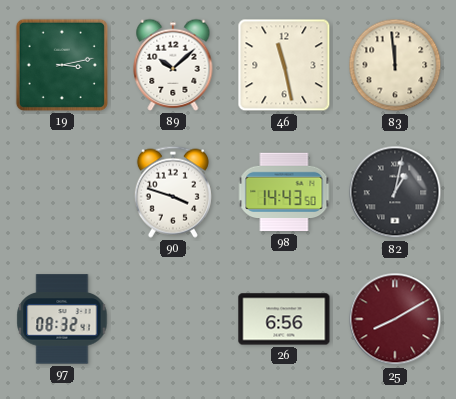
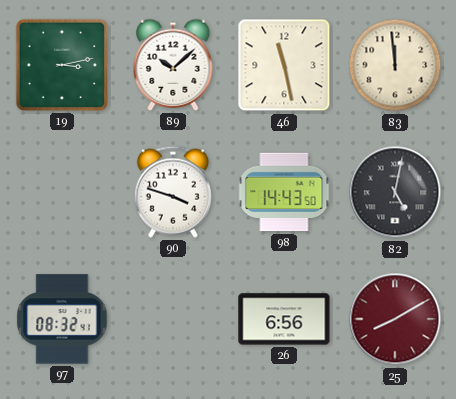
82: 1:02 -> 5:02
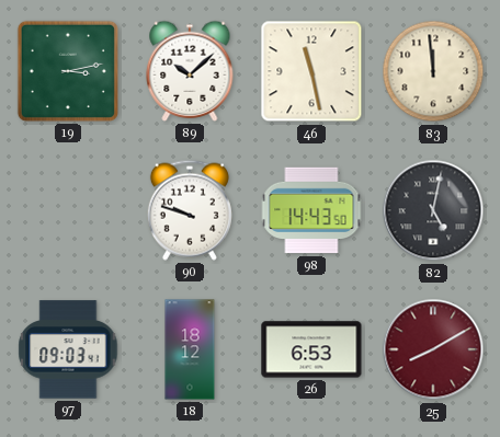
90: 3:48 -> 9:48
97: 08:32 -> 09:03
18: none -> 18:12
26: 6:56 -> 6:53
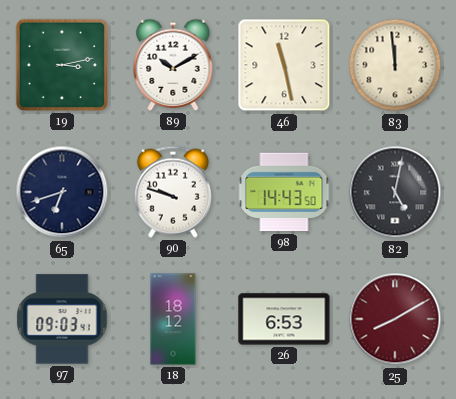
89: 10:08 -> 10:10
65: none -> 6:42
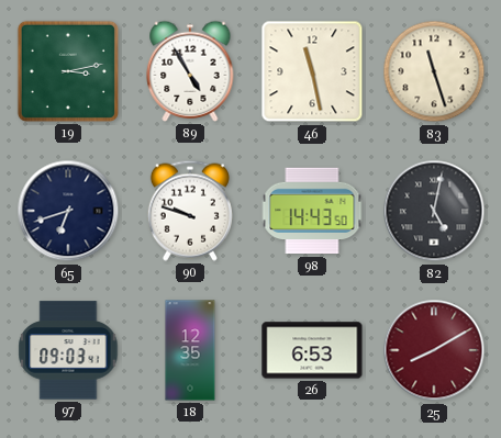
89: 10:10 -> 4:55
83: 11:59 -> 11:27
18: 18:12 -> 12:35
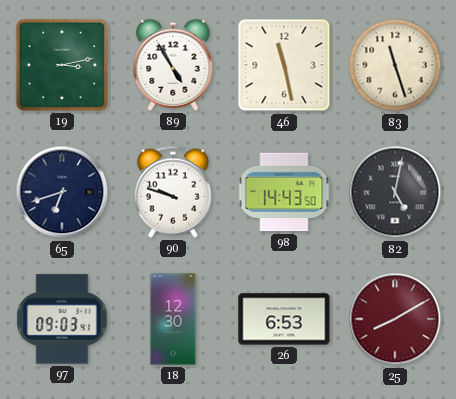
18: 12:35 -> 12:30
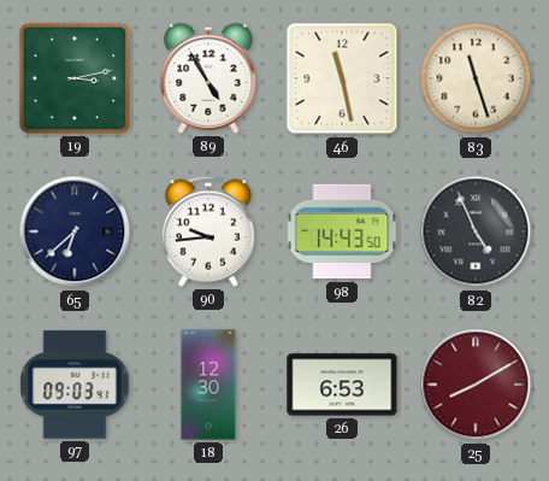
65: 6:42 -> 6:38
90: 9:48 -> 9:44
82: 5:02 -> 4:56
